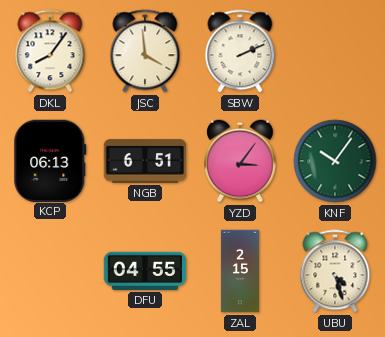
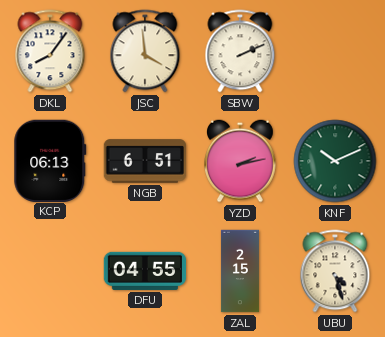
YZD: 3:06 -> 2:13
KNF: 10:06 -> 10:11
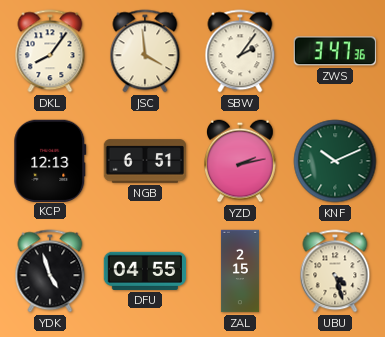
SBW: 2:11 -> 2:06
ZWS: none -> 3:47
KCP: 06:13 -> 12:13
YDK: none -> 4:57
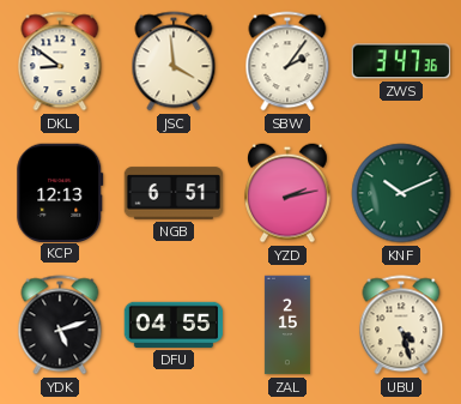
DKL: 8:06 -> 8:51
YDK: 4:57 -> 5:12
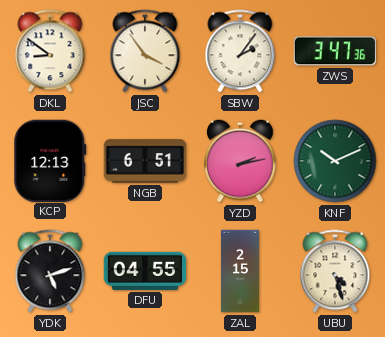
JSC: 3:59 -> 3:54
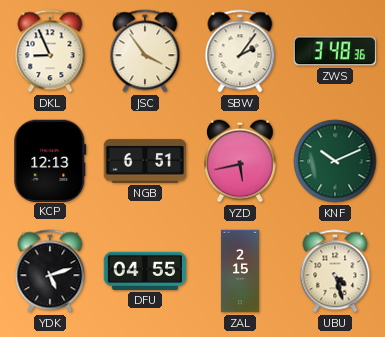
DKL: 8:51 -> 8:56
ZWS: 3:47 -> 3:48
YZD: 2:13 -> 5:43
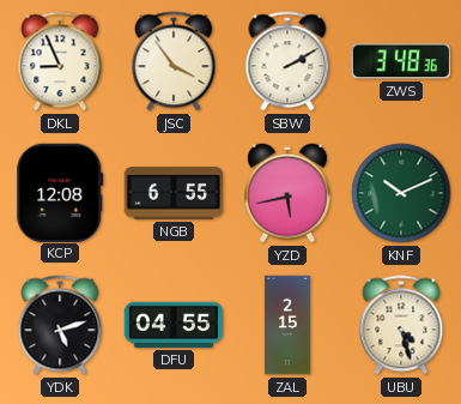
SBW: 2:06 -> 2:10
KCP: 12:13 -> 12:08
NGB: 6:51 -> 6:55
